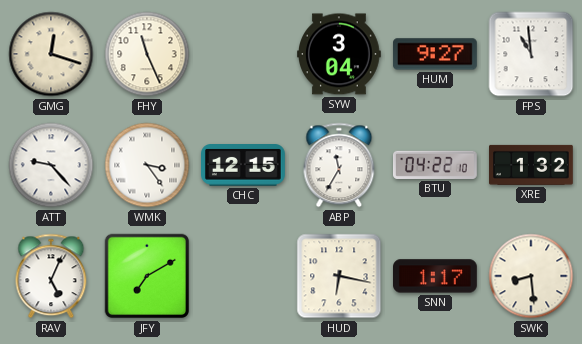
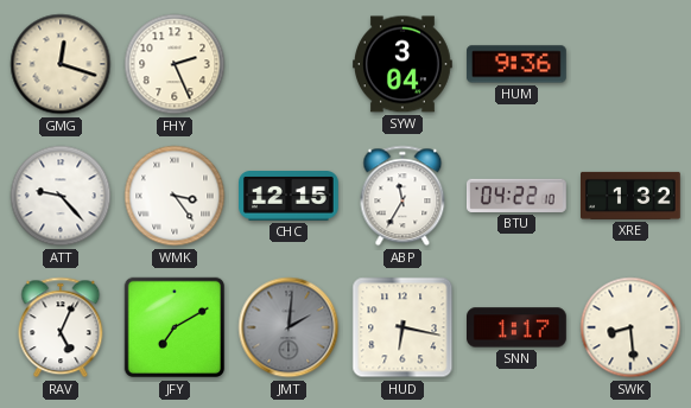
FHY: 11:26 -> 2:26
HUM: 9:27 -> 9:36
FPS: 10:59 -> none
JMT: none -> 2:01
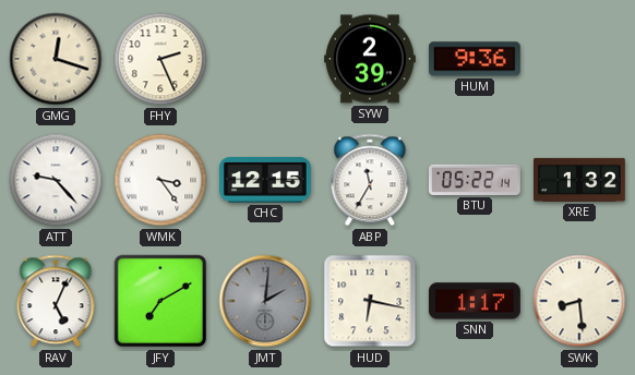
SYW: 3:04 -> 2:39
BTU: 04:22 -> 05:22
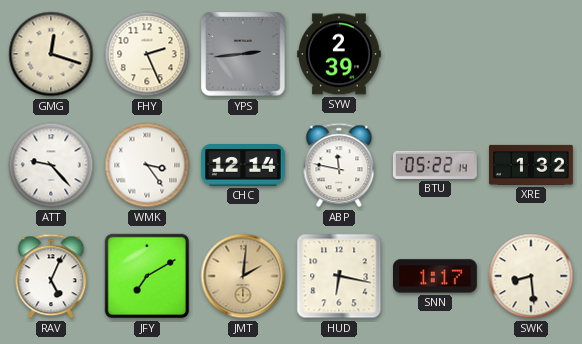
YPS: none -> 2:44
HUM: 9:36 -> none
CHC: 12:15 -> 12:14
ABP: 11:35 -> 11:47
JMT dial: grey -> champagne
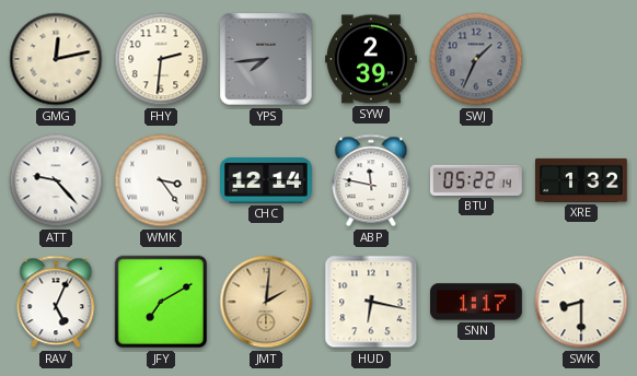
GMG: 12:18 -> 12:13
FHY: 2:26 -> 2:31
YPS: 2:44 -> 7:44
SWJ: none -> 1:34
SWK: 8:29 -> 8:30
